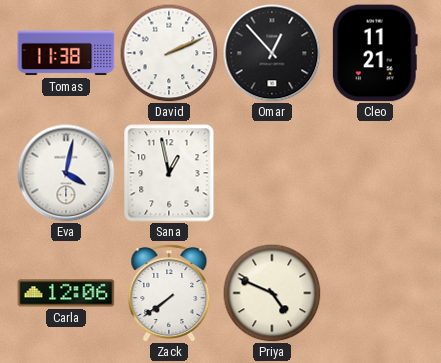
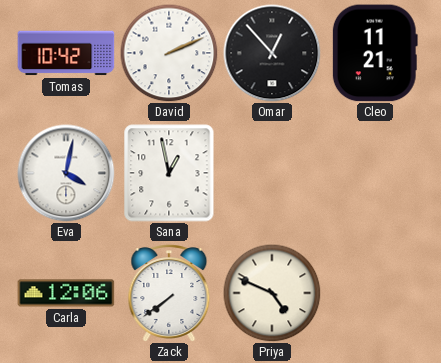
Tomas: 11:38 -> 10:42
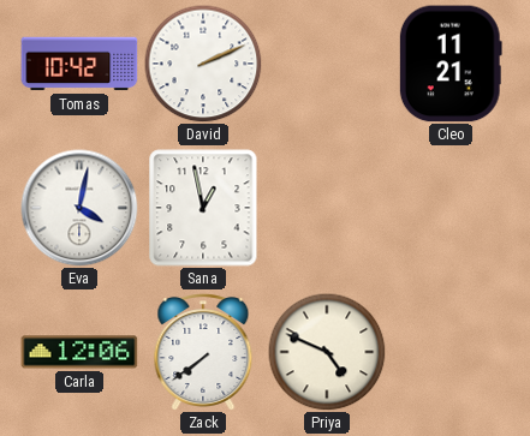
Omar: 12:53 -> none
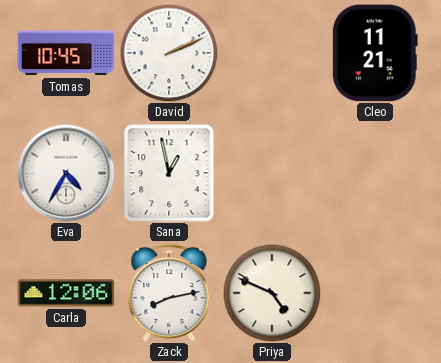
Tomas: 10:42 -> 10:45
Eva: 4:02 -> 4:35
Zack: 7:39 -> 8:13
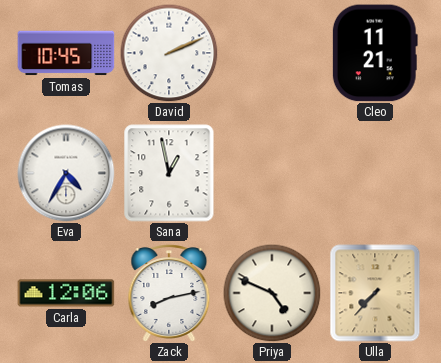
Ulla: none -> 7:37
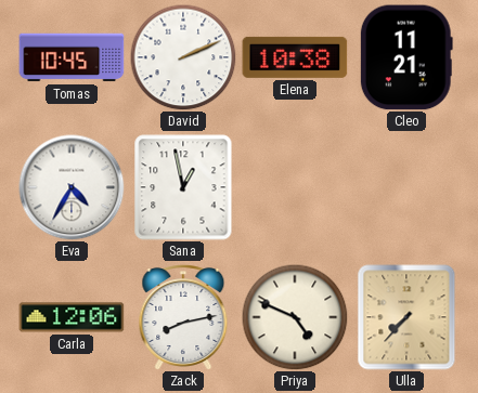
Elena: none -> 10:38
